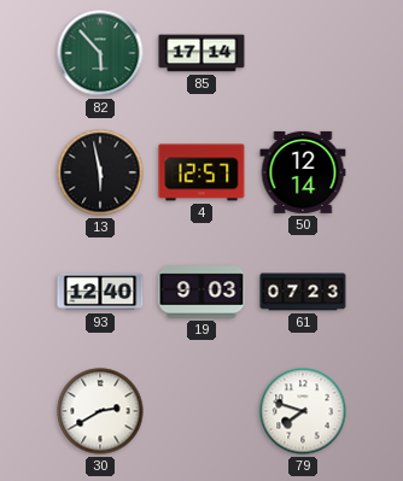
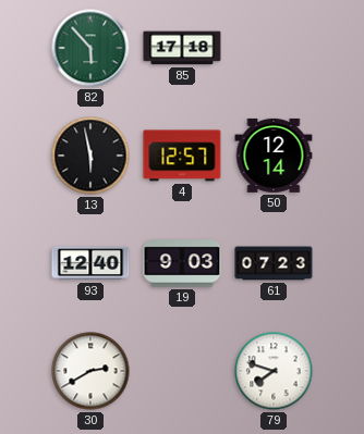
85: 17:14 -> 17:18
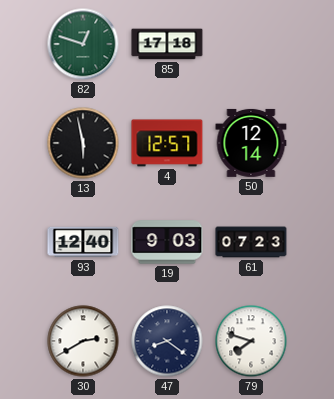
82: 5:53 -> 12:48
47: none -> 8:21
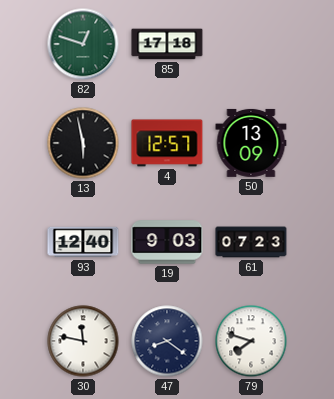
50: 12:14 -> 13:09
30: 2:40 -> 11:47
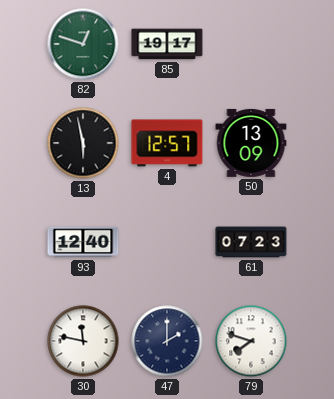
85: 17:18 -> 19:17
19: 9:03 -> none
47: 8:21 -> 2:00
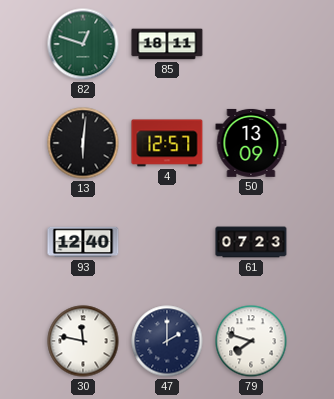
85: 19:17 -> 18:11
13: 5:58 -> 6:01
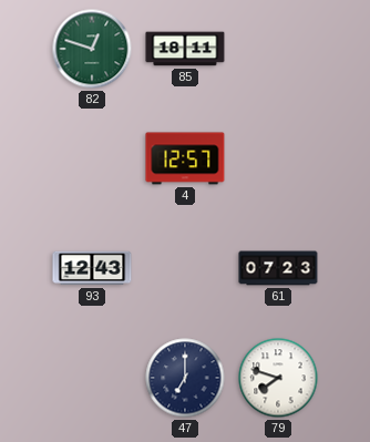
13: 6:01 -> none
50: 13:09 -> none
93: 12:40 -> 12:43
30: 11:47 -> none
47: 2:00 -> 7:00
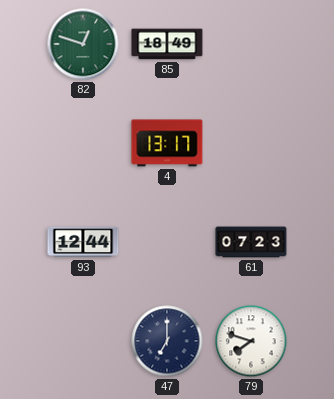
85: 18:11 -> 18:49
4: 12:57 -> 13:17
93: 12:43 -> 12:44
